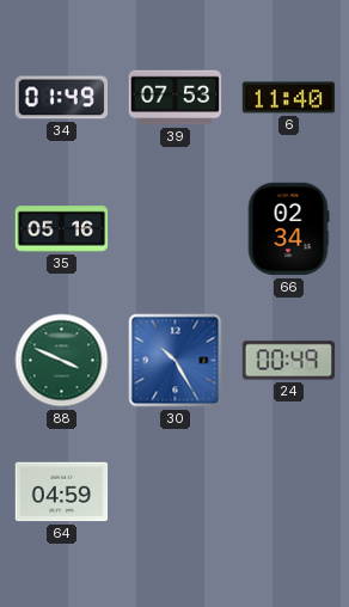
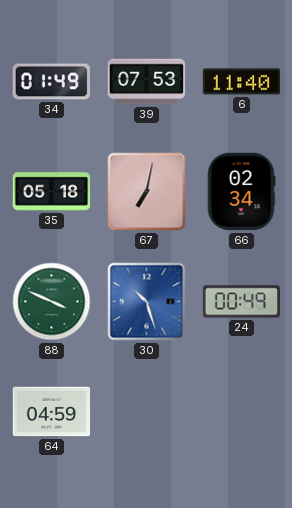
35: 05:16 -> 05:18
67: none -> 7:02
30: 10:25 -> 10:27
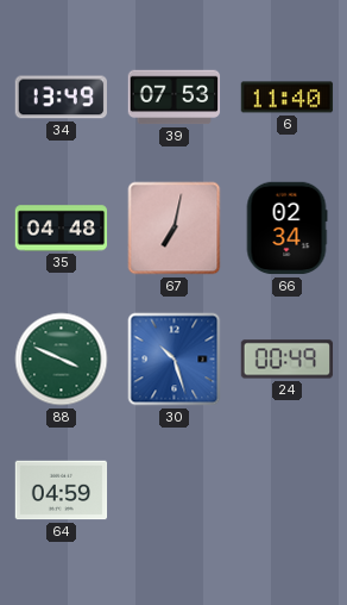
34: 01:49 -> 13:49
35: 05:18 -> 04:48
